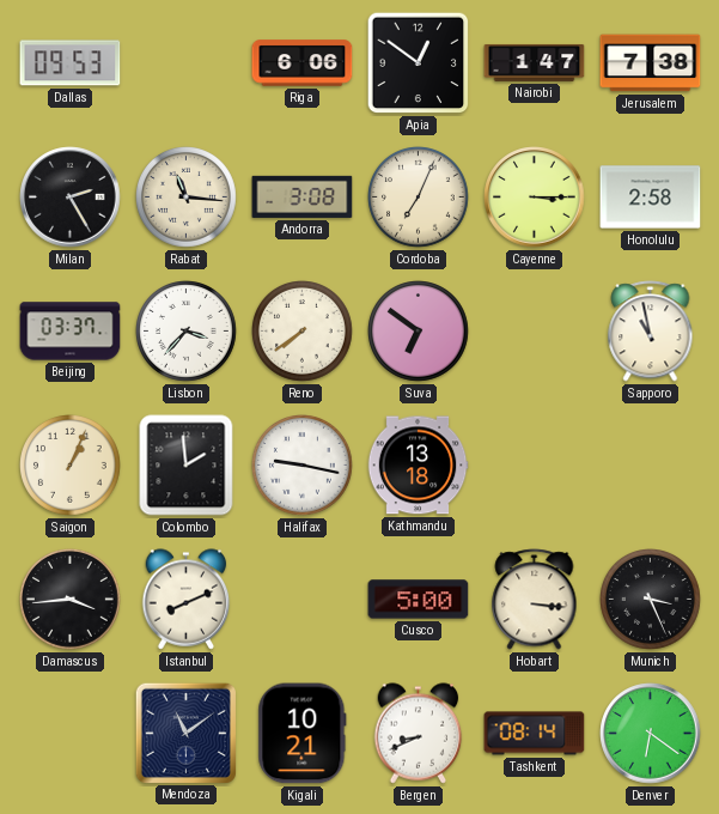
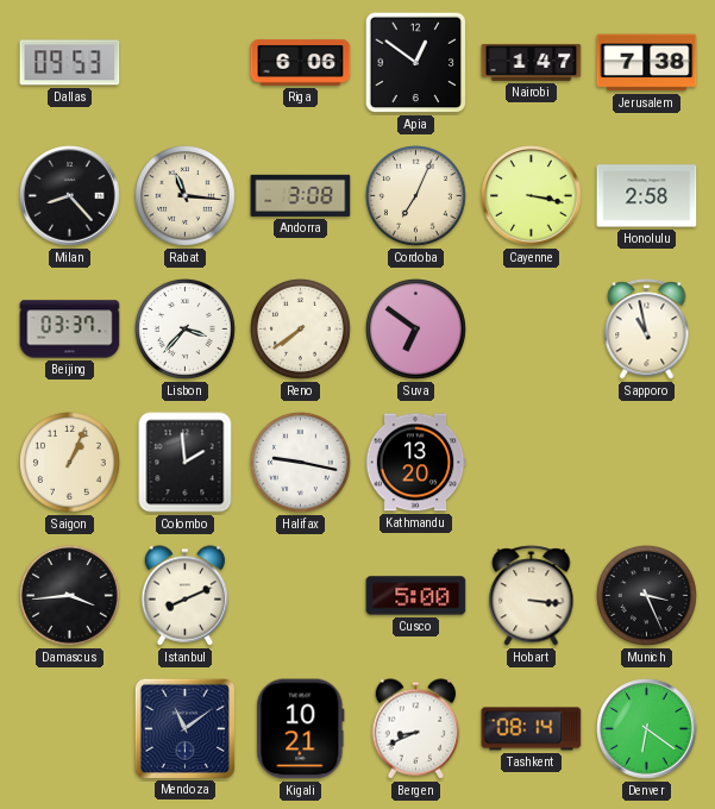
Milan: 2:25 -> 8:23
Cayenne: 3:15 -> 3:17
Kathmandu: 13:18 -> 13:20
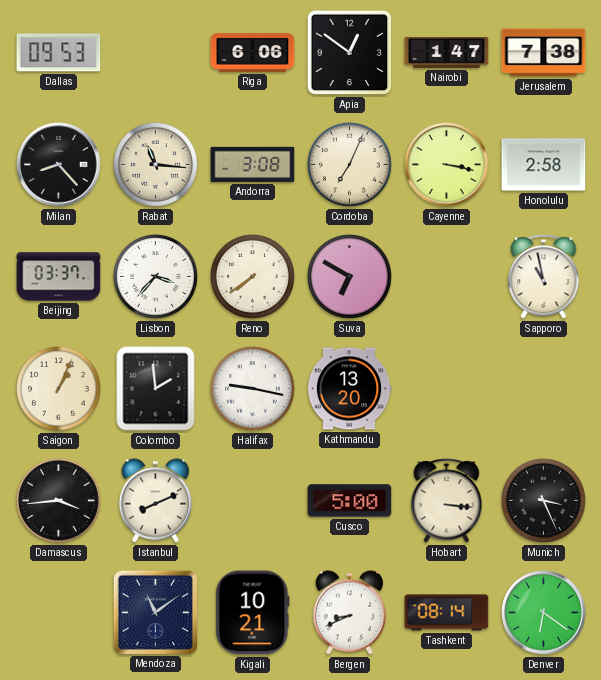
Suva: 6:51 -> 6:50
